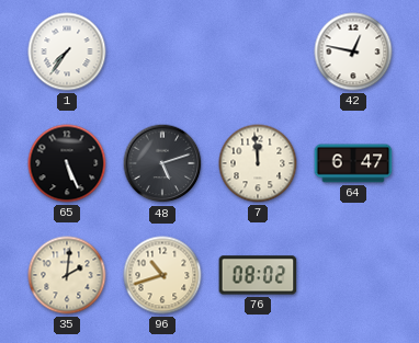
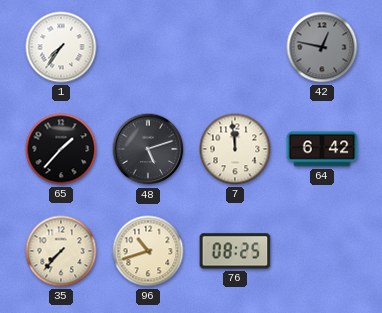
42 dial: white -> grey
65: 5:26 -> 1:37
64: 6:47 -> 6:42
35: 2:01 -> 7:37
76: 08:02 -> 08:25
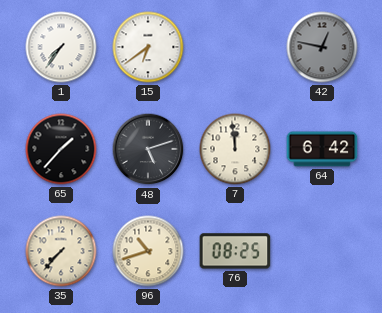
15: none -> 6:39
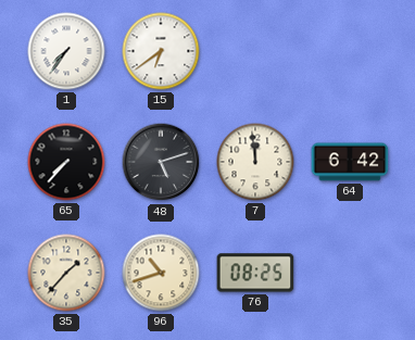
42: 12:47 -> none
65: 1:37 -> 7:37
35: 7:37 -> 1:37
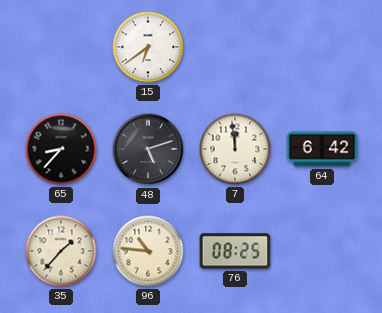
1: 7:36 -> none
65: 7:37 -> 8:37
96: 10:42 -> 10:46
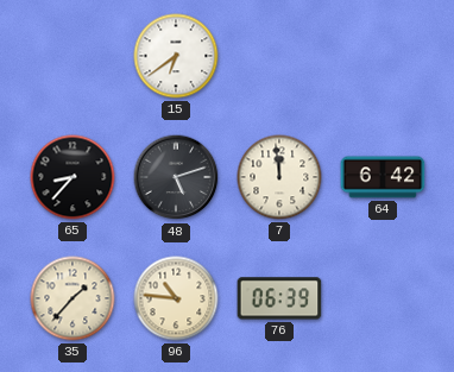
76: 08:25 -> 06:39
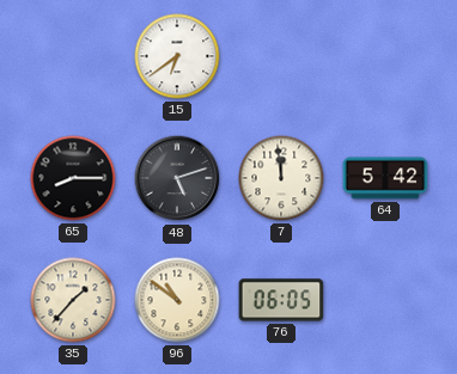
65: 8:37 -> 8:15
64: 6:42 -> 5:42
96: 10:46 -> 10:51
76: 06:39 -> 06:05
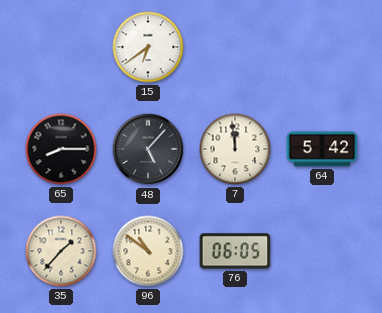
48: 5:12 -> 5:07
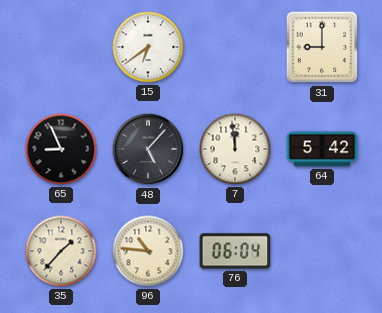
31: none -> 9:00
65: 8:15 -> 8:56
96: 10:51 -> 10:46
76: 06:05 -> 06:04
